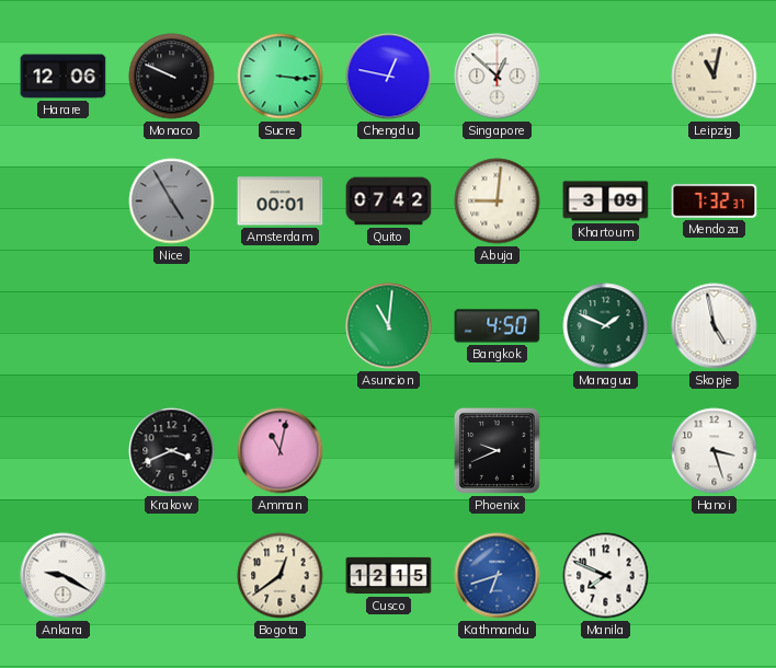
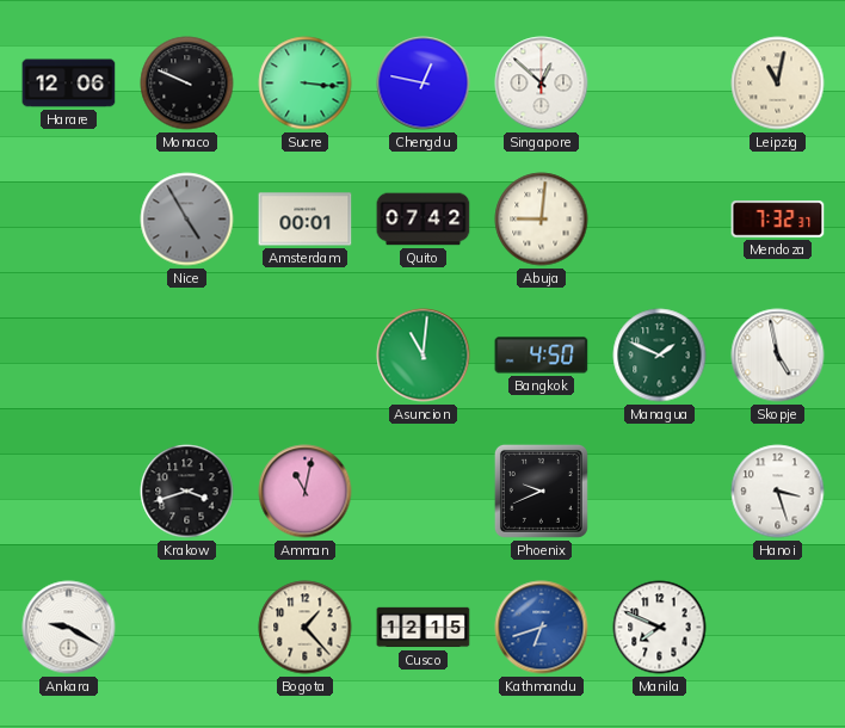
Khartoum: 3:09 -> none
Krakow: 3:41 -> 3:42
Bogota: 12:39 -> 1:23
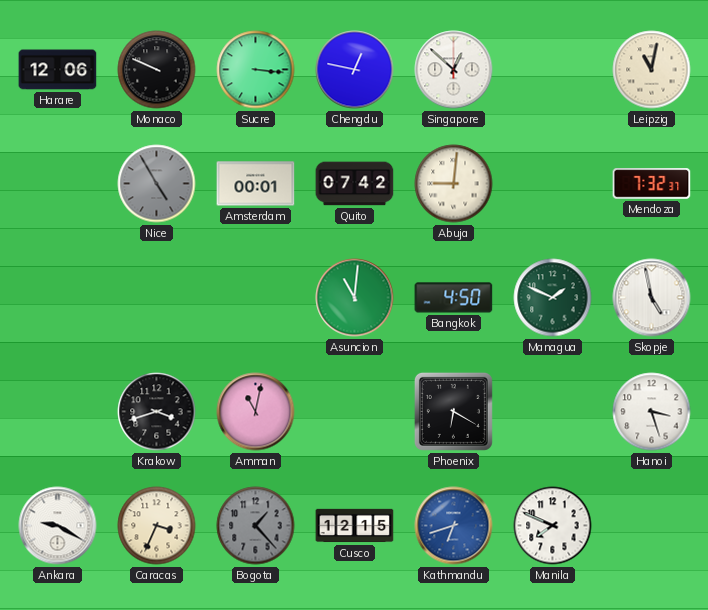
Phoenix: 9:41 -> 6:20
Caracas: none -> 3:34
Bogota dial: cream -> grey
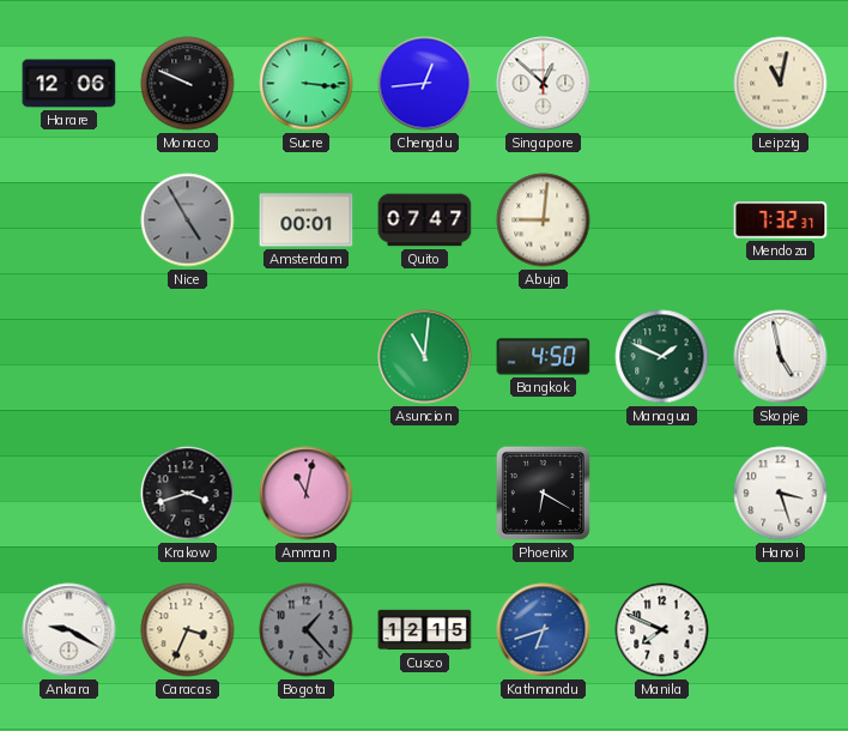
Chengdu: 12:47 -> 12:44
Quito: 07:42 -> 07:47
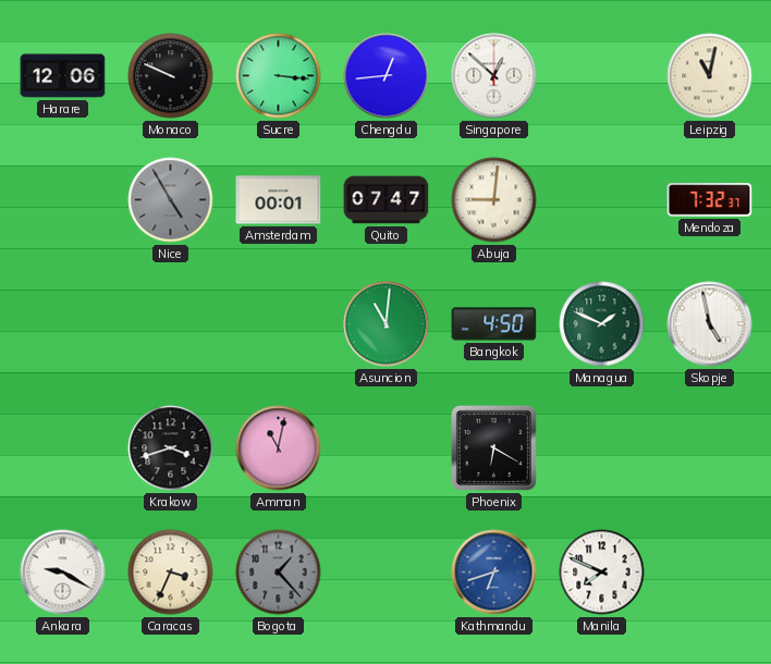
Hanoi: 3:27 -> none
Cusco: 12:15 -> none
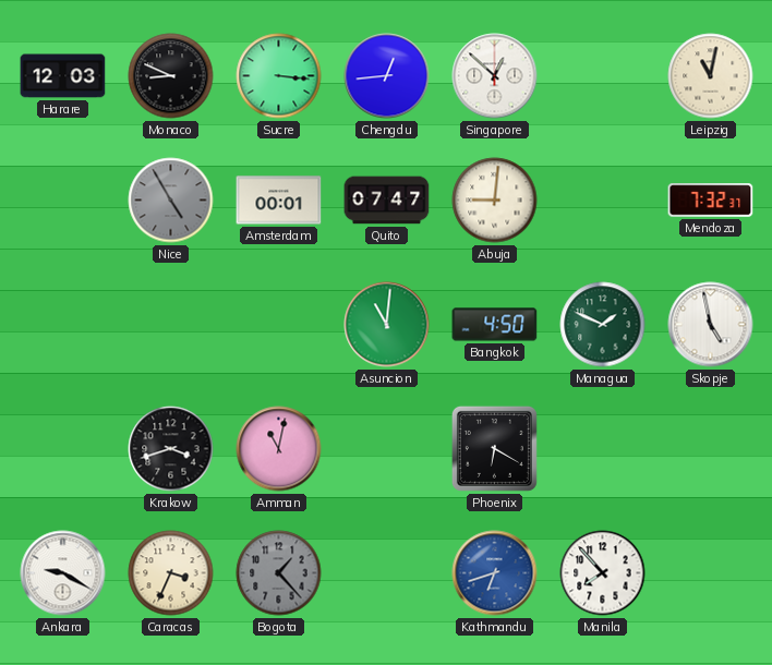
Harare: 12:06 -> 12:03
Monaco: 9:49 -> 8:49
Manila: 7:49 -> 7:53
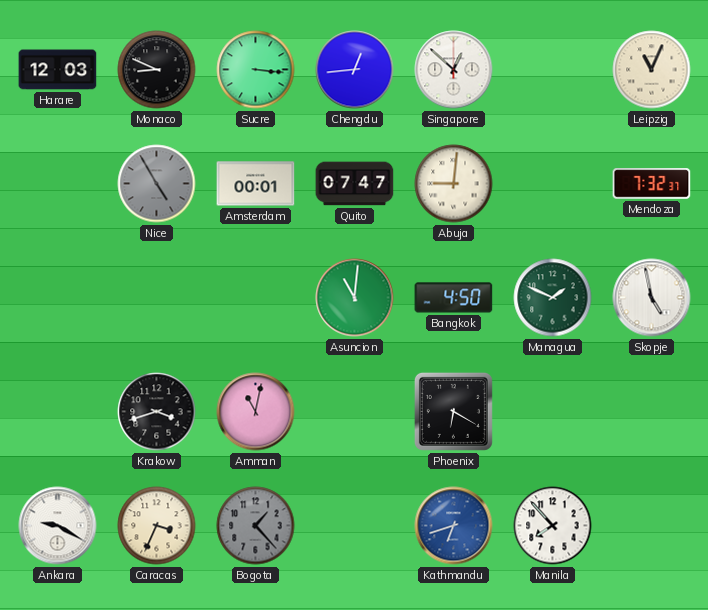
Leipzig: 11:02 -> 11:04
